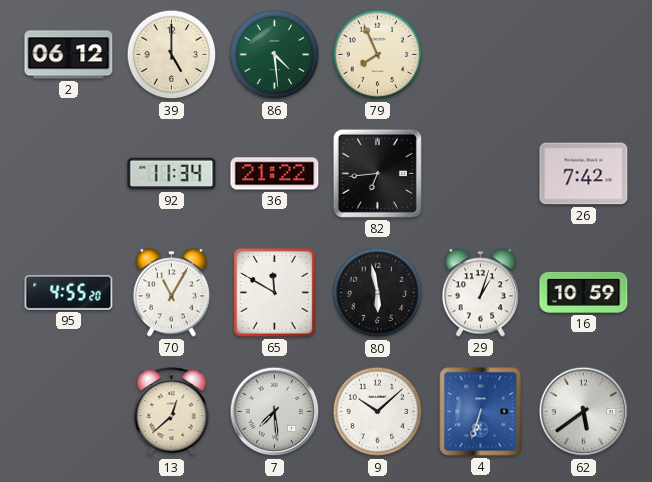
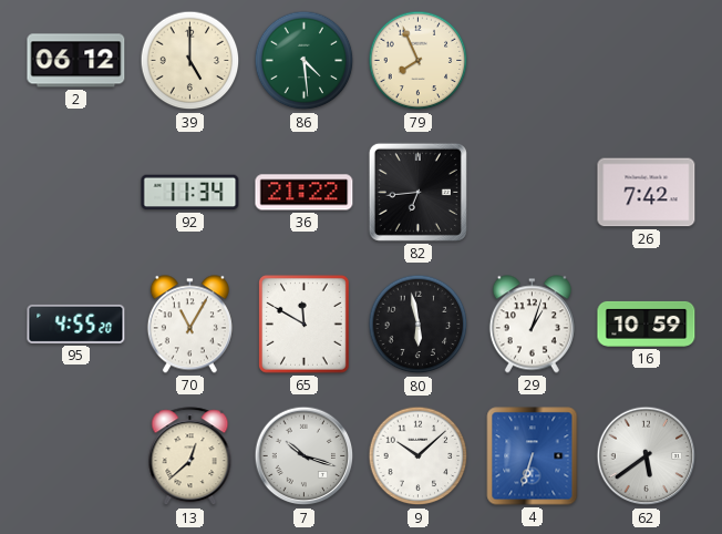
7: 7:29 -> 10:18
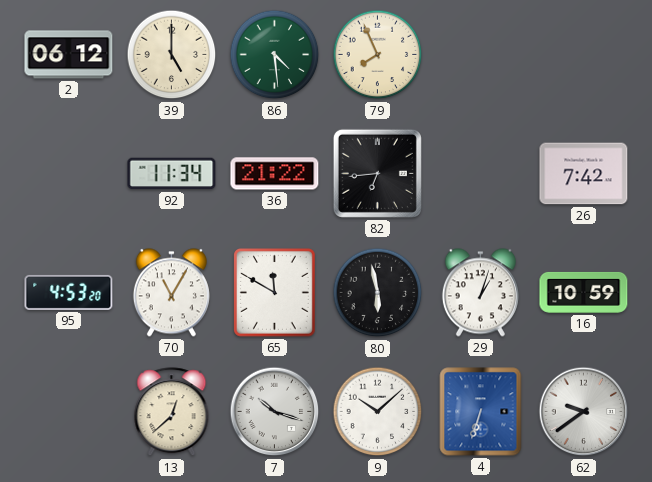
95: 4:55 -> 4:53
62: 5:39 -> 9:39
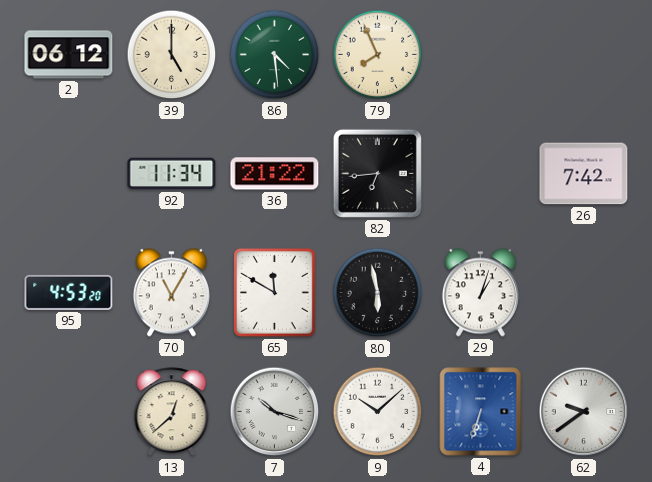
16: 10:59 -> none
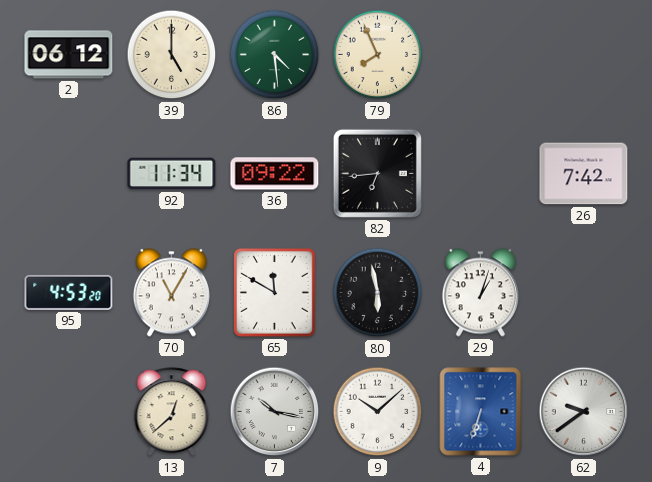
36: 21:22 -> 09:22
7: 10:18 -> 10:17
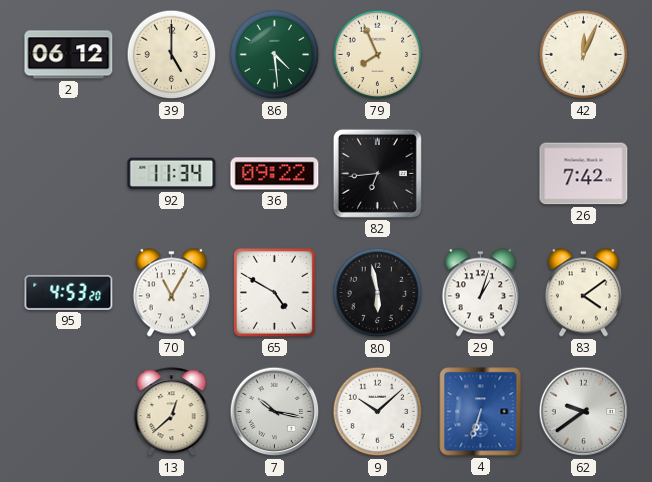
42: none -> 12:04
65: 11:50 -> 4:50
83: none -> 4:09
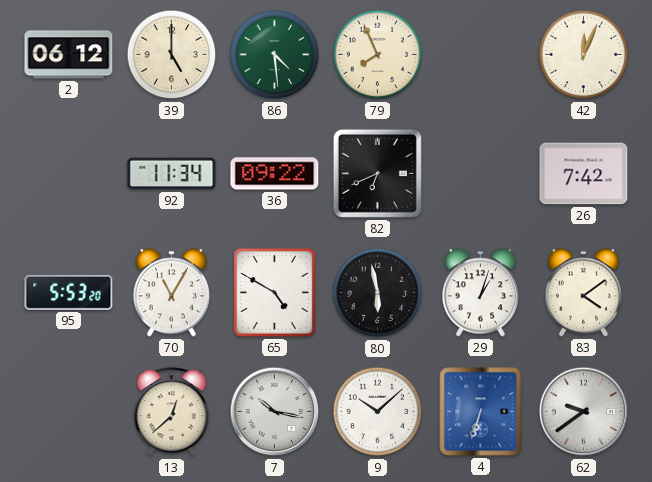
82: 6:44 -> 6:41
95: 4:53 -> 5:53
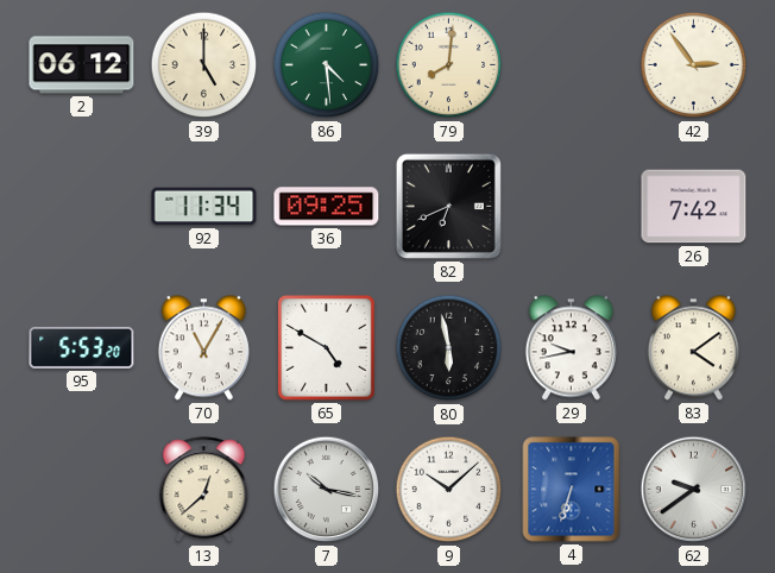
79: 7:56 -> 8:01
42: 12:04 -> 2:54
36: 09:22 -> 09:25
29: 1:03 -> 9:43
